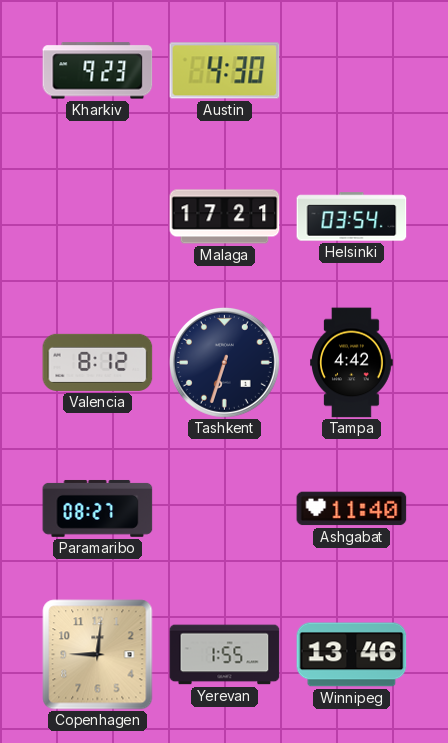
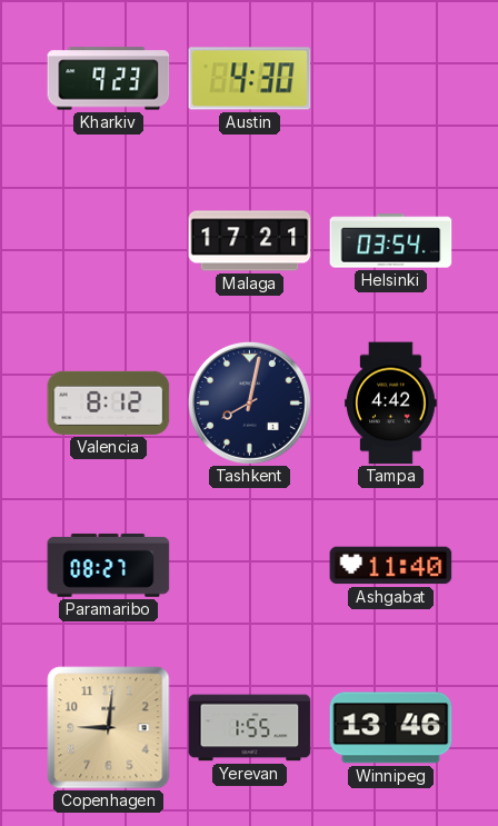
Tashkent: 6:33 -> 8:02
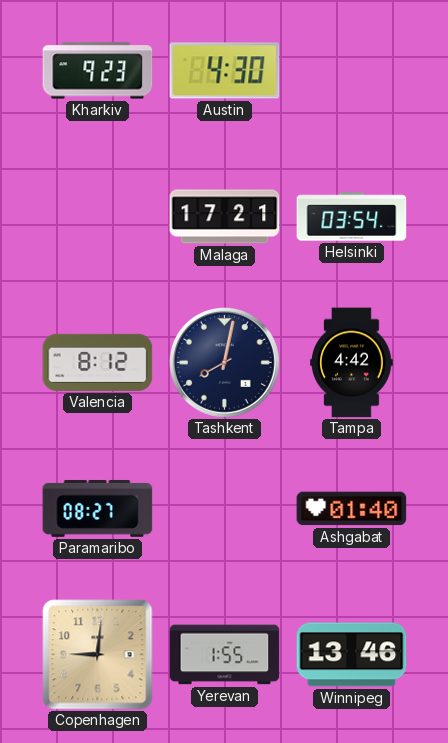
Ashgabat: 11:40 -> 01:40
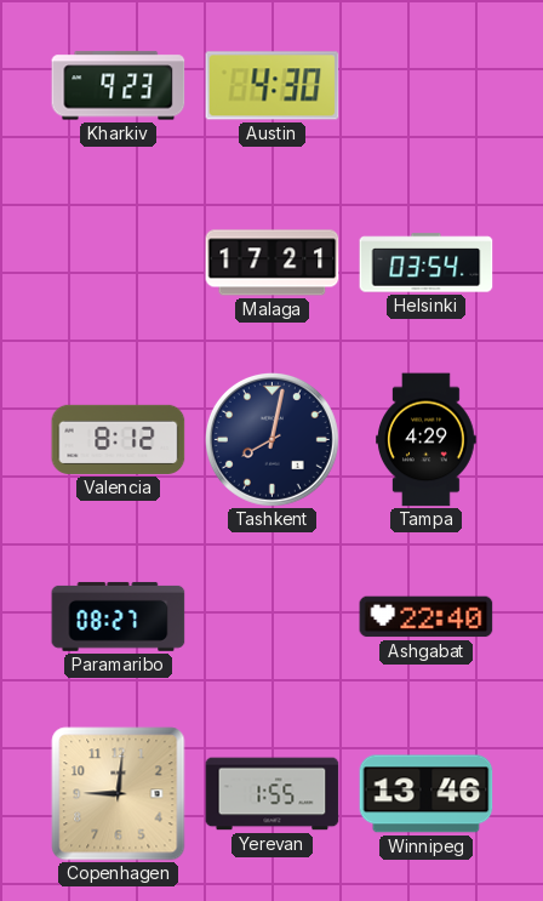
Tampa: 4:42 -> 4:29
Ashgabat: 01:40 -> 22:40
